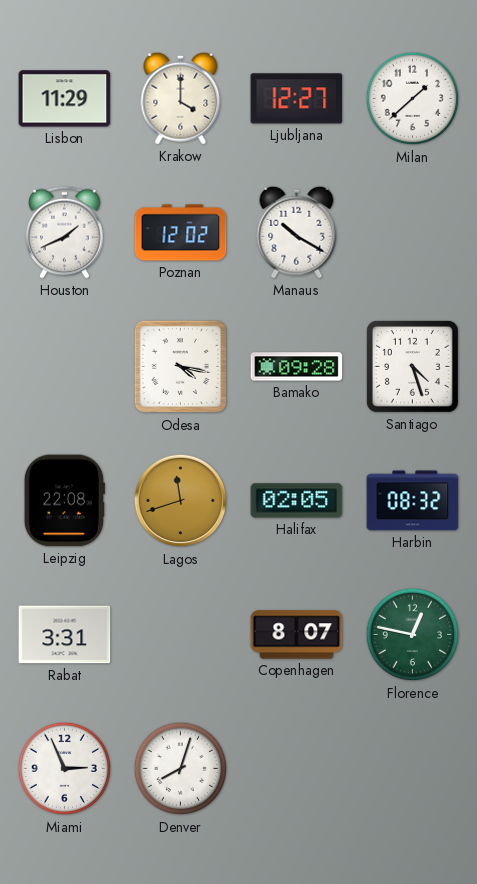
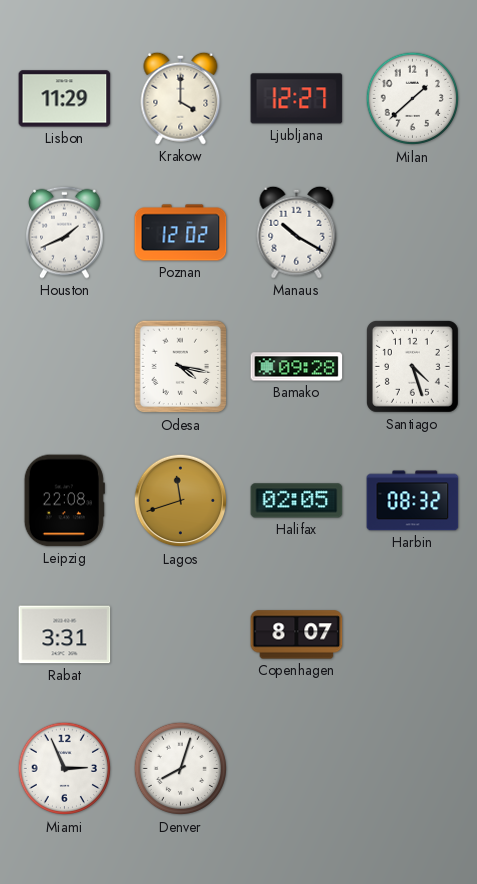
Florence: 12:47 -> none
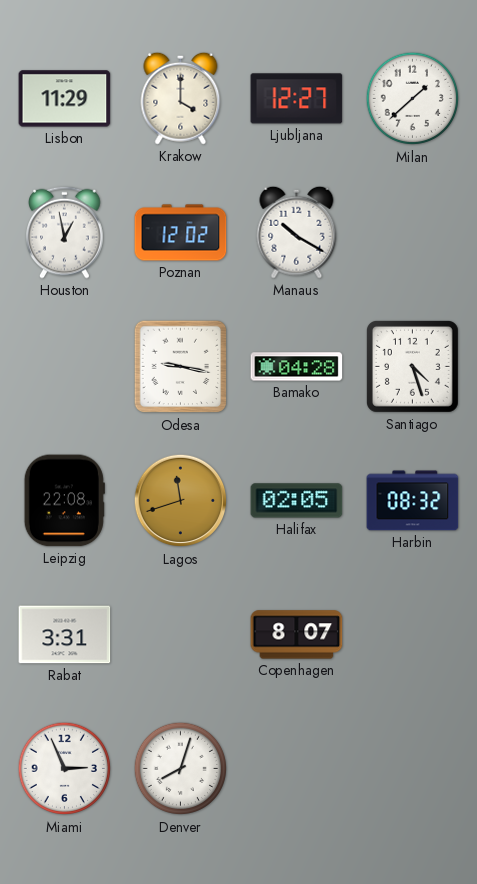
Houston: 1:41 -> 12:58
Odesa: 4:17 -> 9:17
Bamako: 09:28 -> 04:28
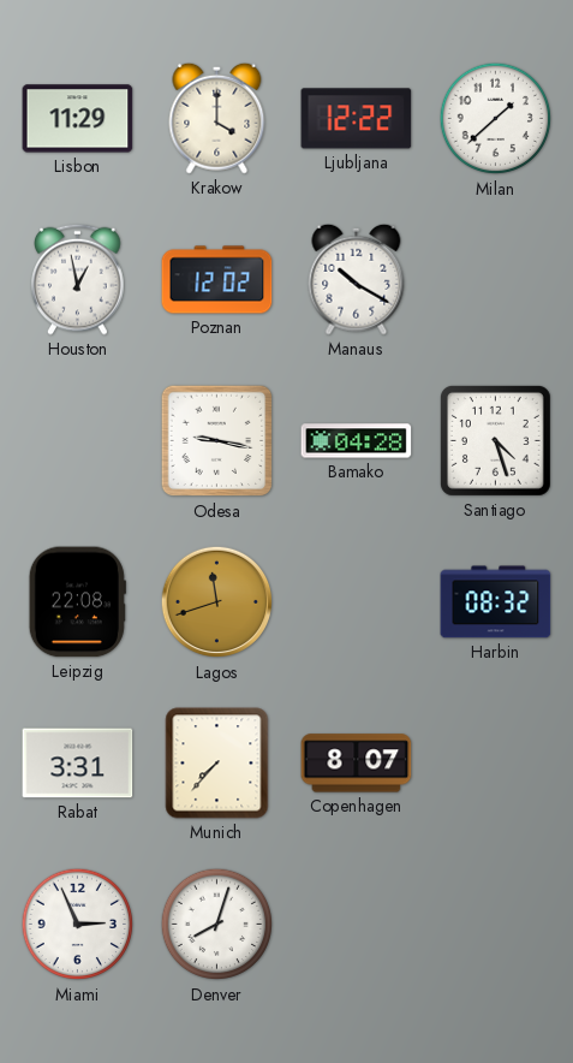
Ljubljana: 12:27 -> 12:22
Halifax: 02:05 -> none
Munich: none -> 7:37
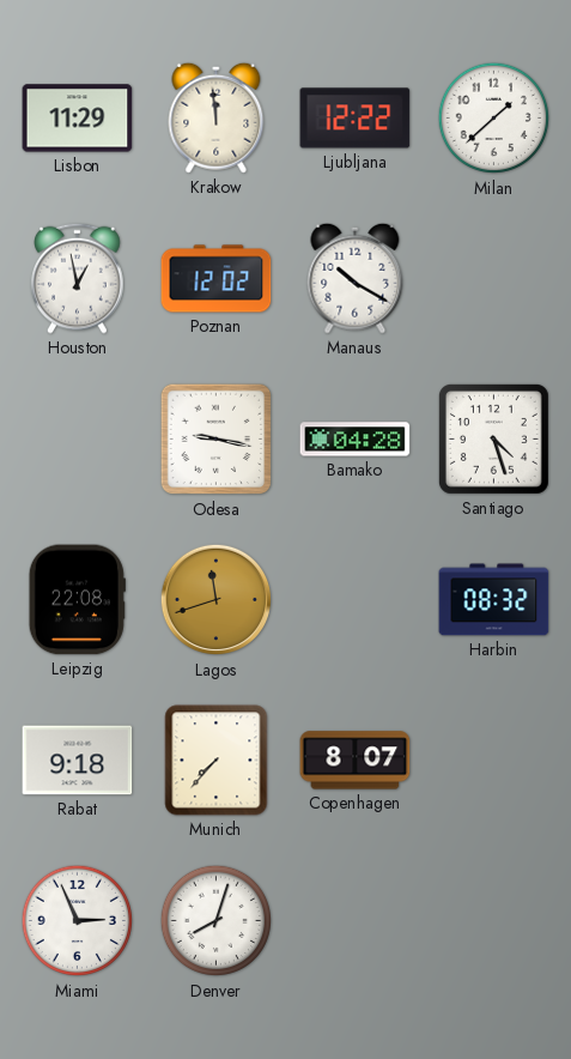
Krakow: 4:00 -> 11:59
Rabat: 3:31 -> 9:18
